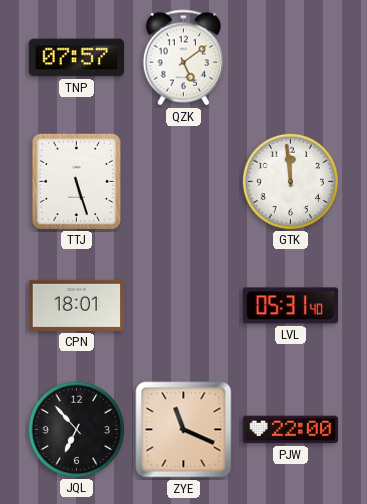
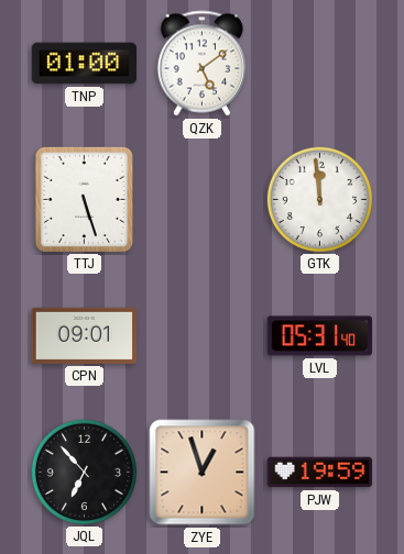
TNP: 07:57 -> 01:00
CPN: 18:01 -> 09:01
ZYE: 11:19 -> 12:57
PJW: 22:00 -> 19:59
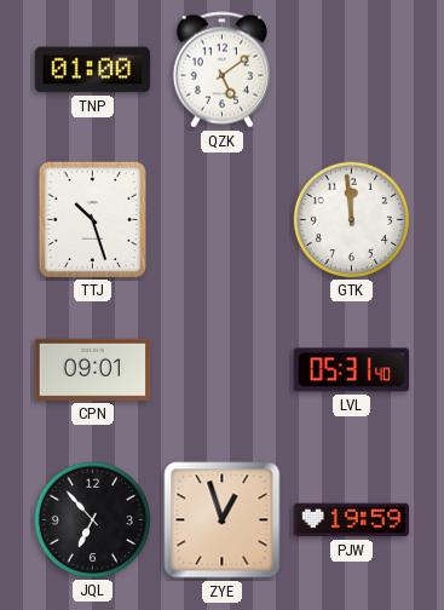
TTJ: 5:27 -> 10:27
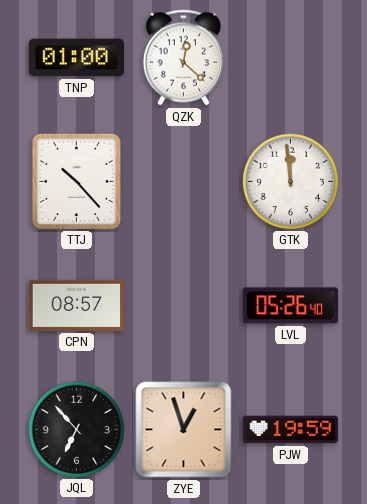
QZK: 5:09 -> 12:22
TTJ: 10:27 -> 10:23
CPN: 09:01 -> 08:57
LVL: 05:31 -> 05:26
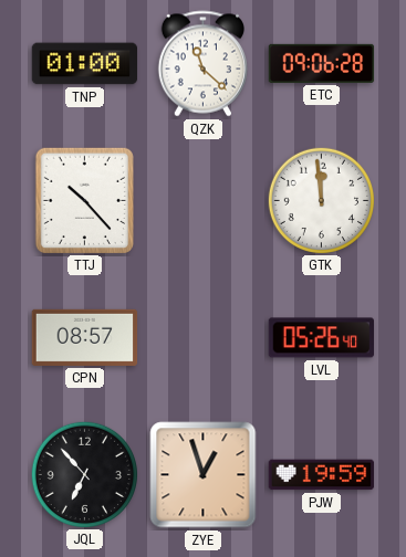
QZK: 12:22 -> 11:22
ETC: none -> 09:06
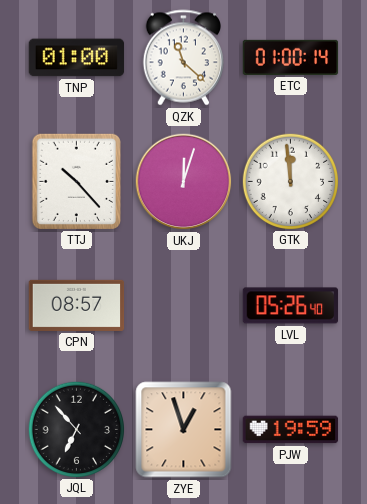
ETC: 09:06 -> 01:00
UKJ: none -> 12:03
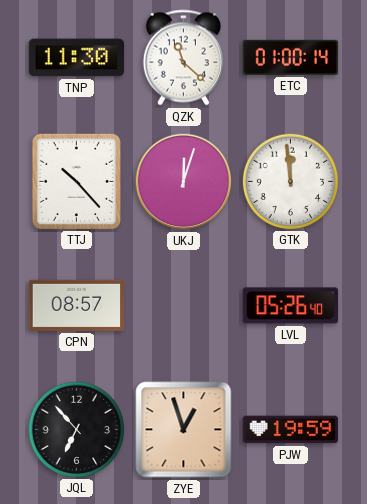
TNP: 01:00 -> 11:30
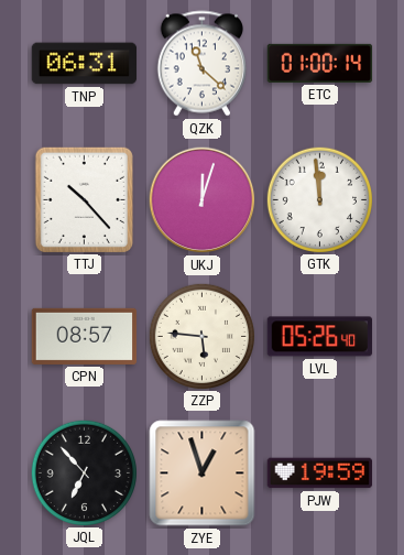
TNP: 11:30 -> 06:31
ZZP: none -> 5:46
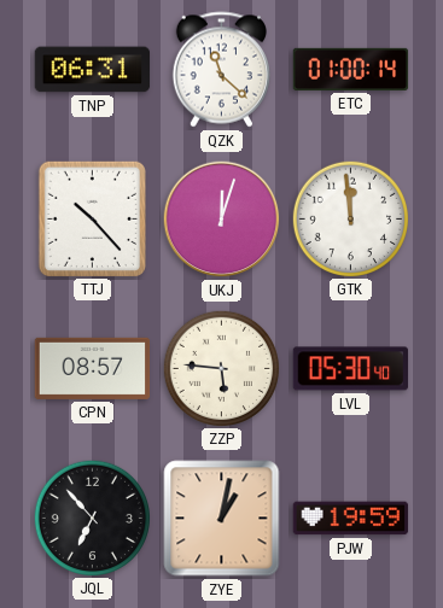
LVL: 05:26 -> 05:30
ZYE: 12:57 -> 1:02
